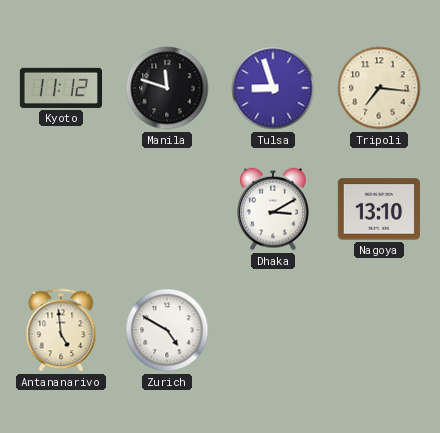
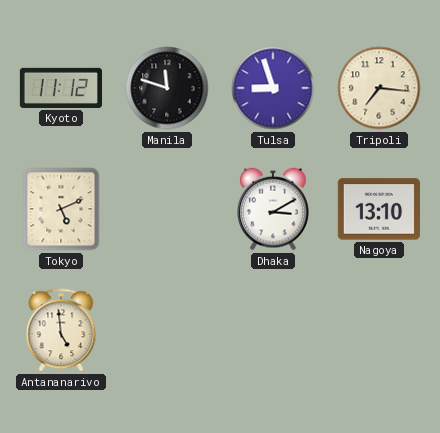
Tokyo: none -> 5:11
Zurich: 4:50 -> none
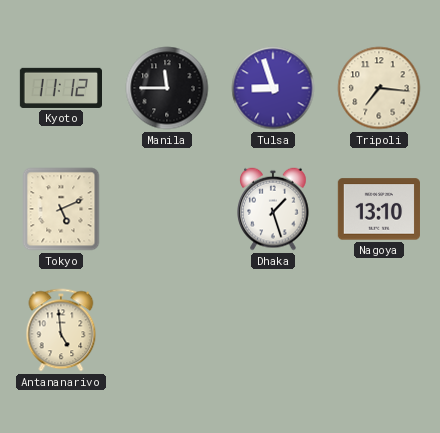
Manila: 11:48 -> 11:45
Dhaka: 3:10 -> 1:27
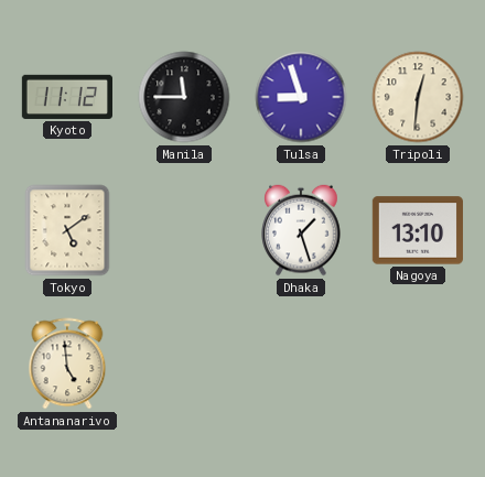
Tripoli: 7:16 -> 12:31
Tokyo: 5:11 -> 5:09
